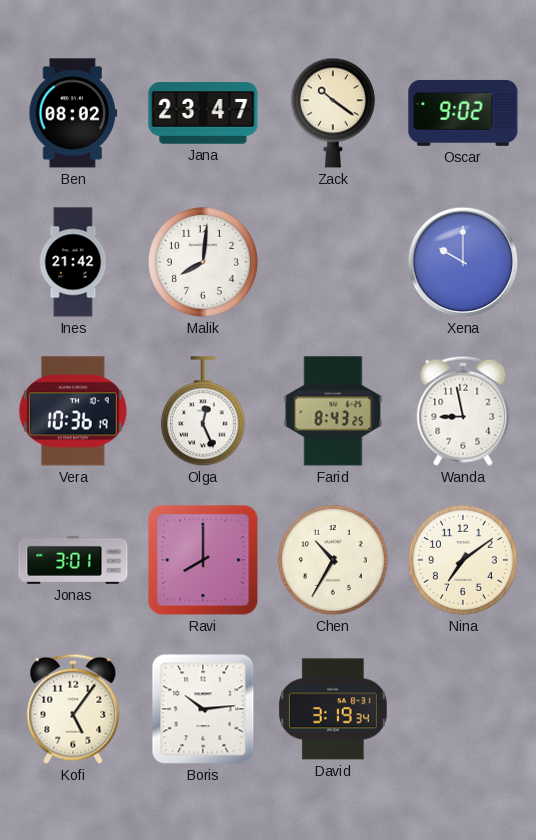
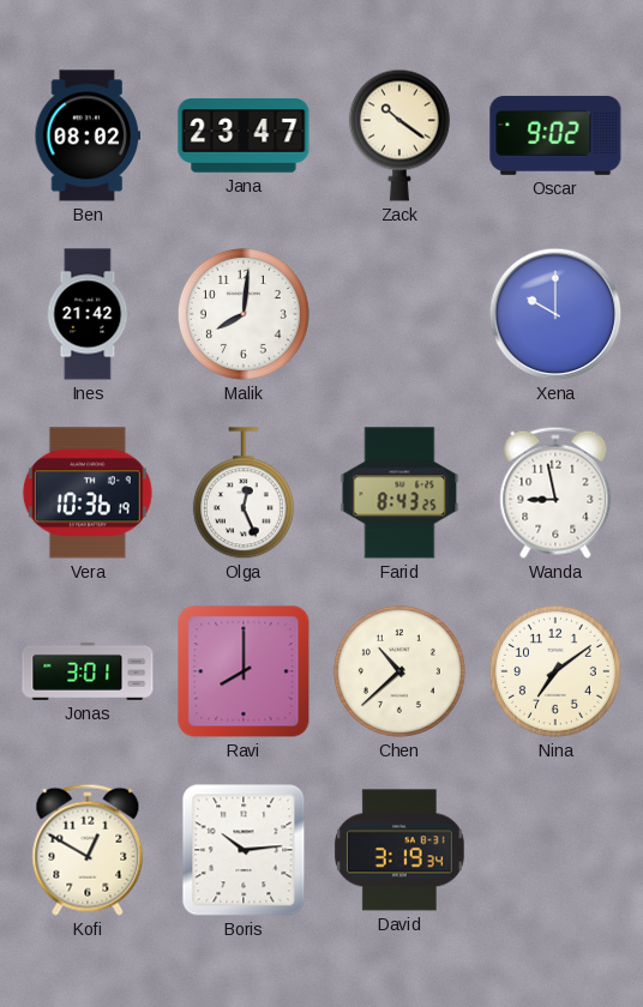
Chen: 10:35 -> 10:38
Kofi: 5:06 -> 12:50
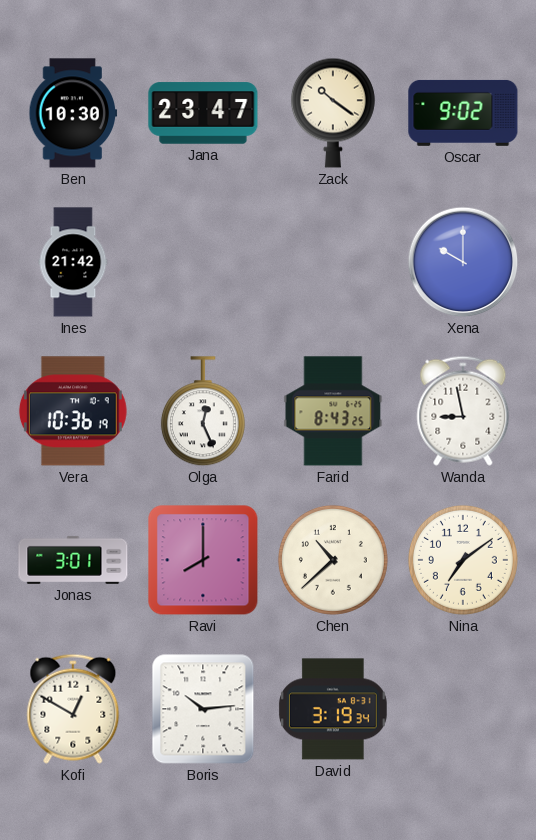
Ben: 08:02 -> 10:30
Malik: 8:01 -> none
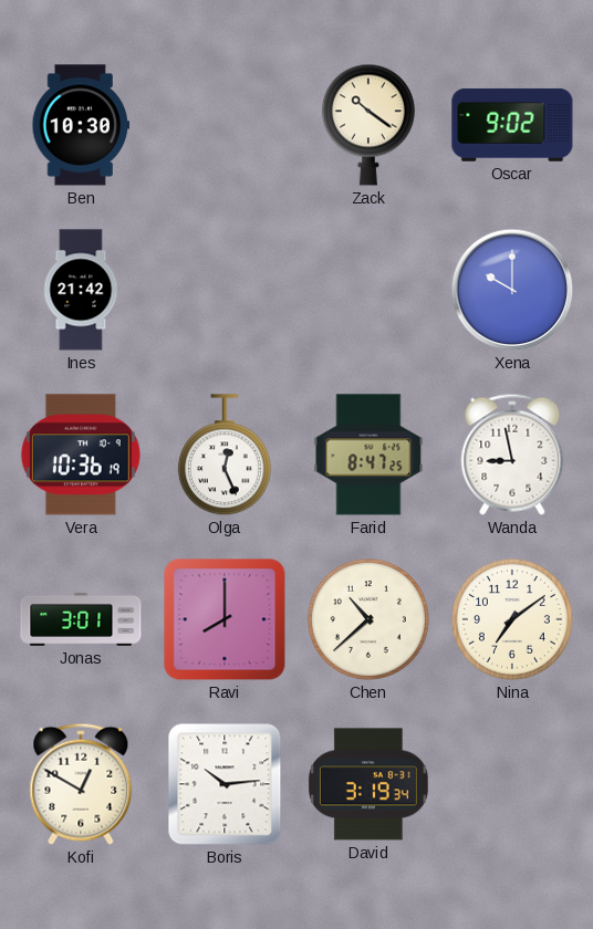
Jana: 23:47 -> none
Farid: 8:43 -> 8:47
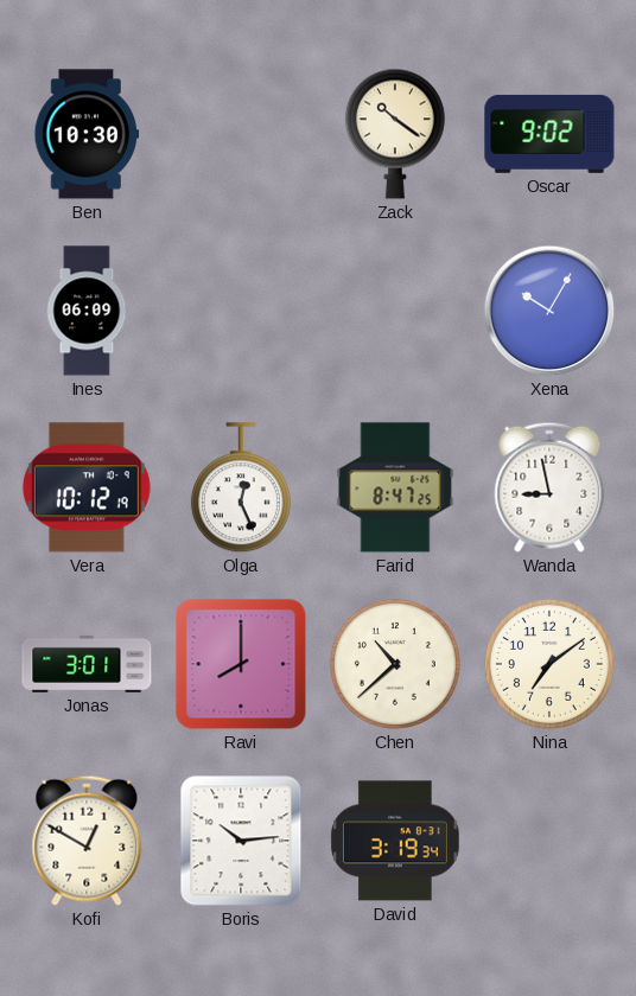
Ines: 21:42 -> 06:09
Xena: 10:00 -> 10:05
Vera: 10:36 -> 10:12
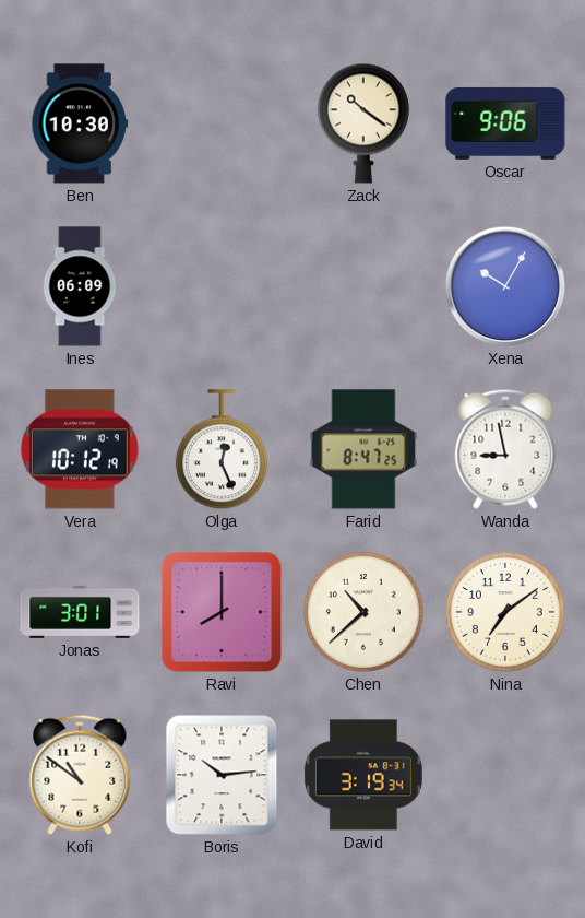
Oscar: 9:02 -> 9:06
Kofi: 12:50 -> 10:51
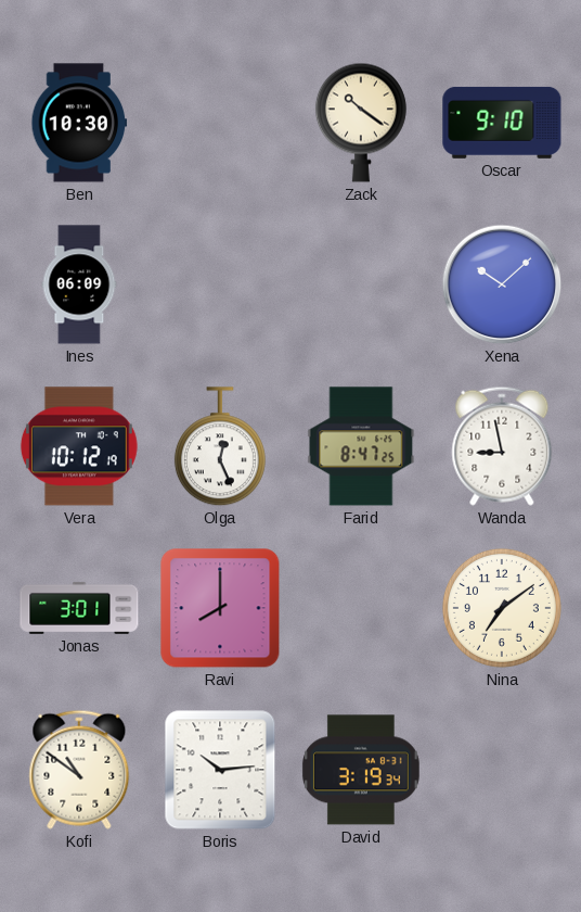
Oscar: 9:06 -> 9:10
Xena: 10:05 -> 10:08
Chen: 10:38 -> none
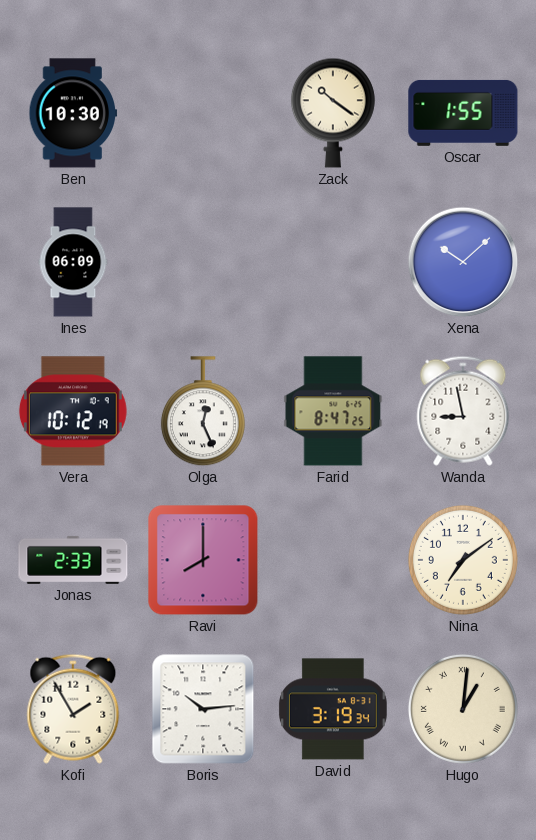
Oscar: 9:10 -> 1:55
Jonas: 3:01 -> 2:33
Kofi: 10:51 -> 1:55
Hugo: none -> 1:01
